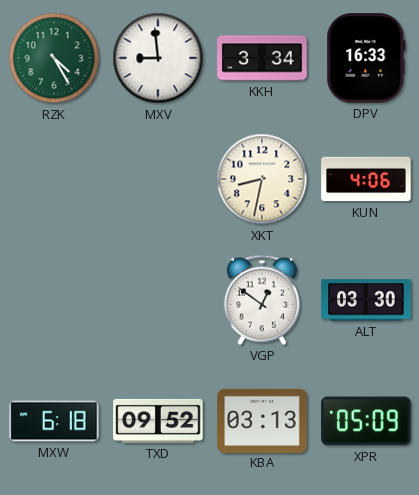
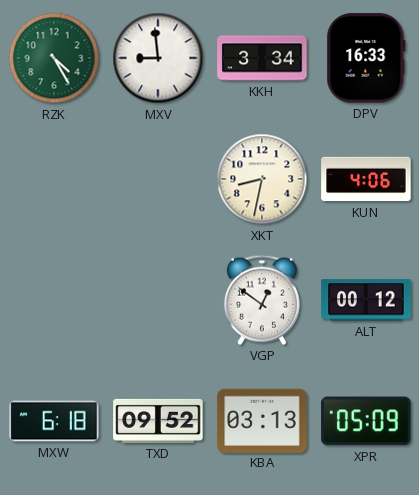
ALT: 03:30 -> 00:12
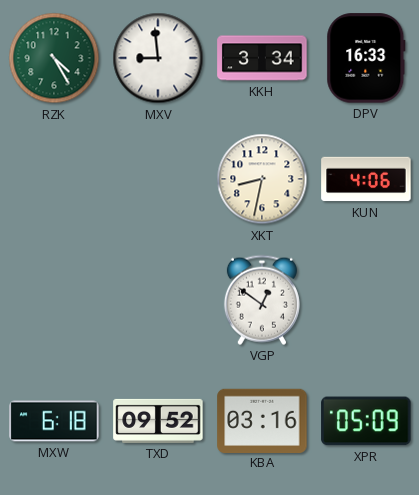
ALT: 00:12 -> none
KBA: 03:13 -> 03:16
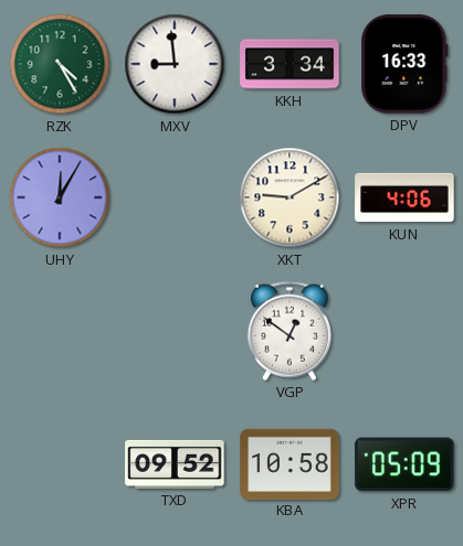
UHY: none -> 12:05
XKT: 8:32 -> 9:10
MXW: 6:18 -> none
KBA: 03:16 -> 10:58
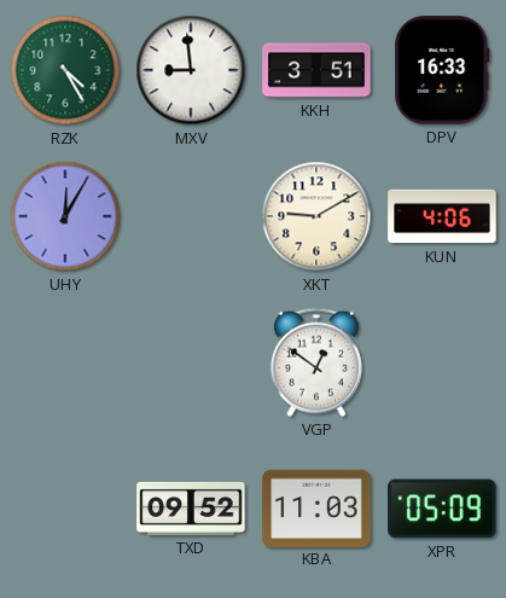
KKH: 3:34 -> 3:51
KBA: 10:58 -> 11:03
